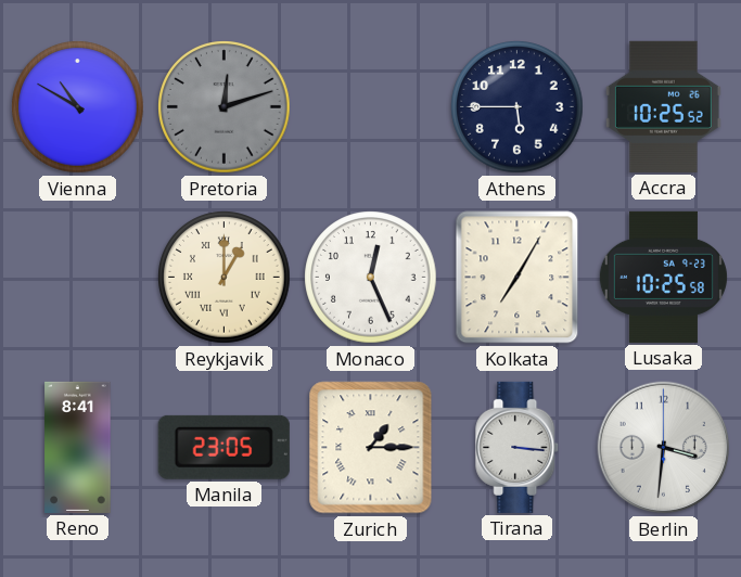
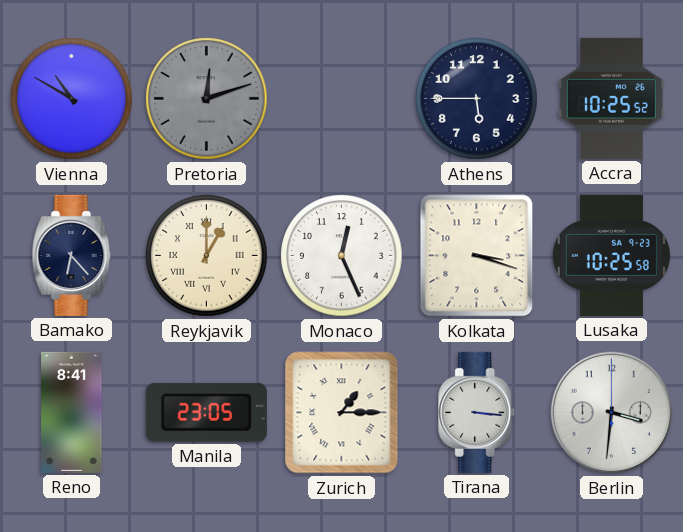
Bamako: none -> 6:23
Kolkata: 7:05 -> 3:18
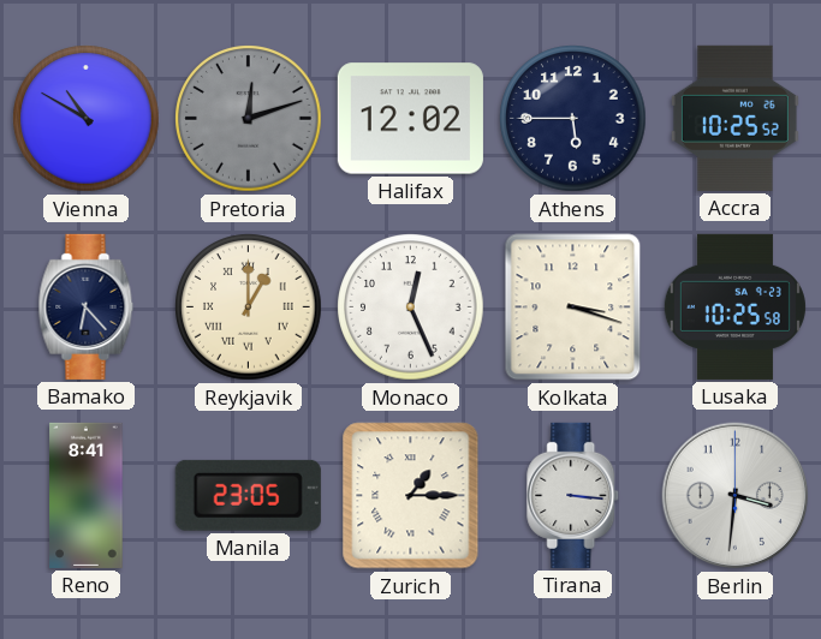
Halifax: none -> 12:02
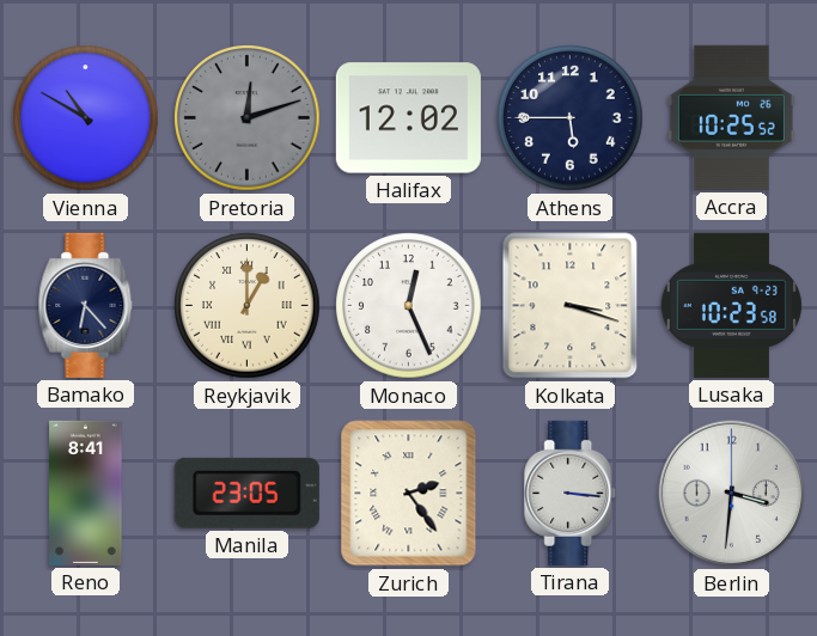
Lusaka: 10:25 -> 10:23
Zurich: 1:15 -> 2:24
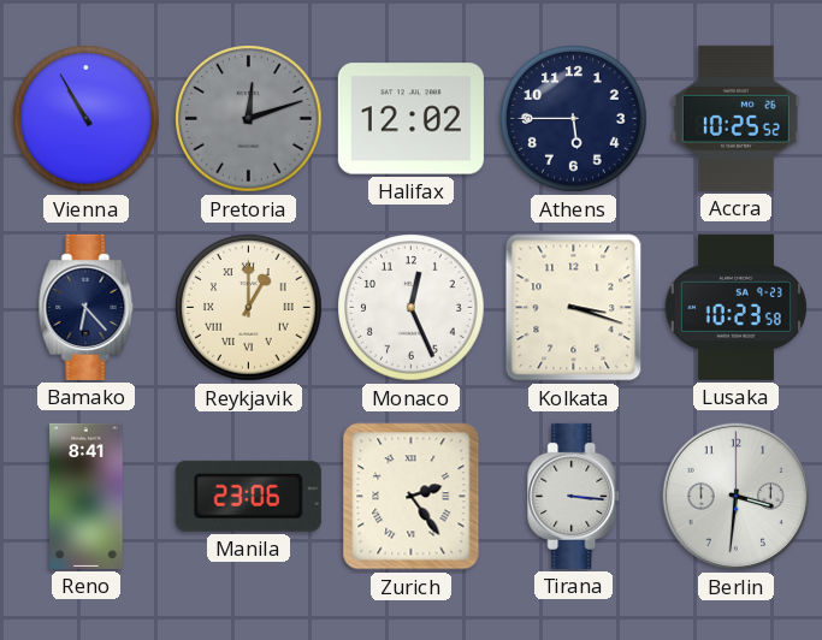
Vienna: 10:50 -> 10:55
Manila: 23:05 -> 23:06
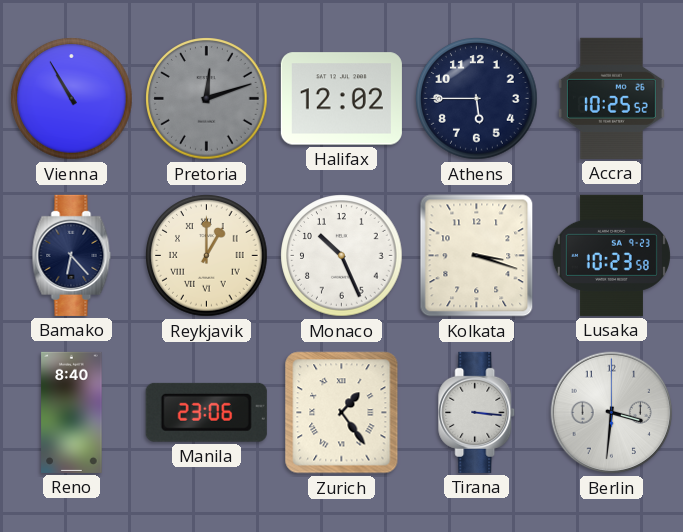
Monaco: 12:26 -> 10:26
Reno: 8:41 -> 8:40
Zurich: 2:24 -> 1:24
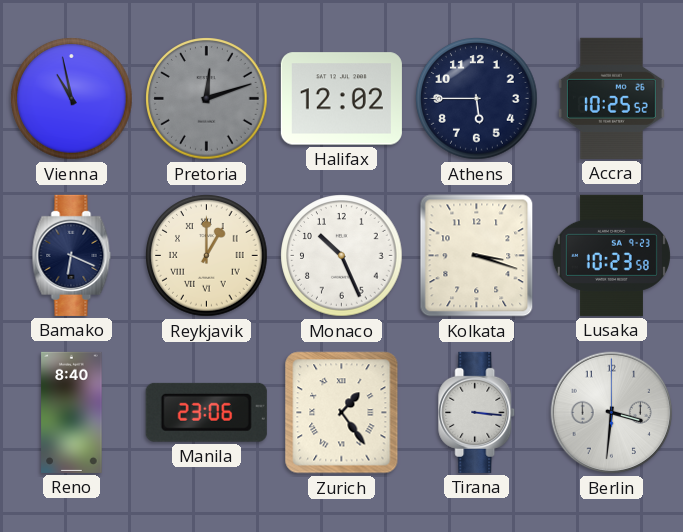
Vienna: 10:55 -> 10:58
Bamako: 6:23 -> 6:19
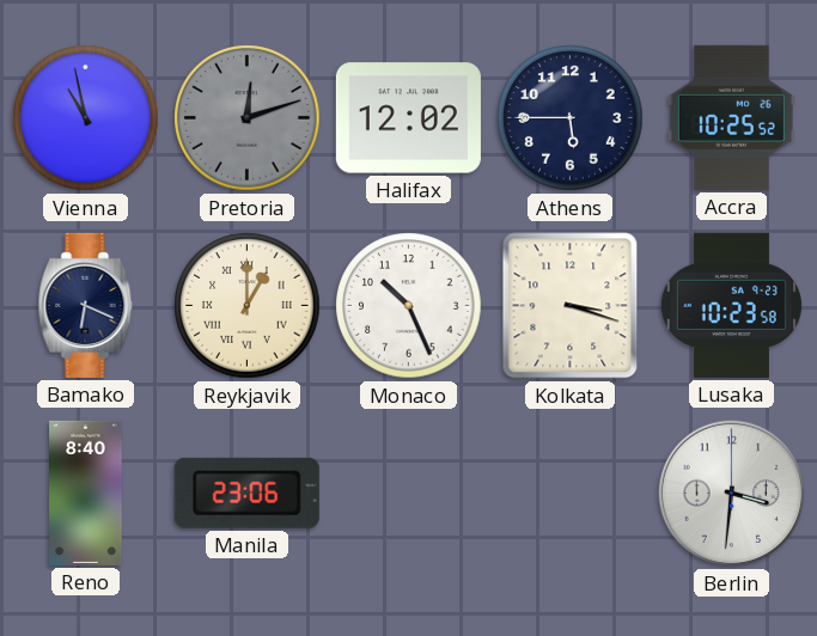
Zurich: 1:24 -> none
Tirana: 3:16 -> none
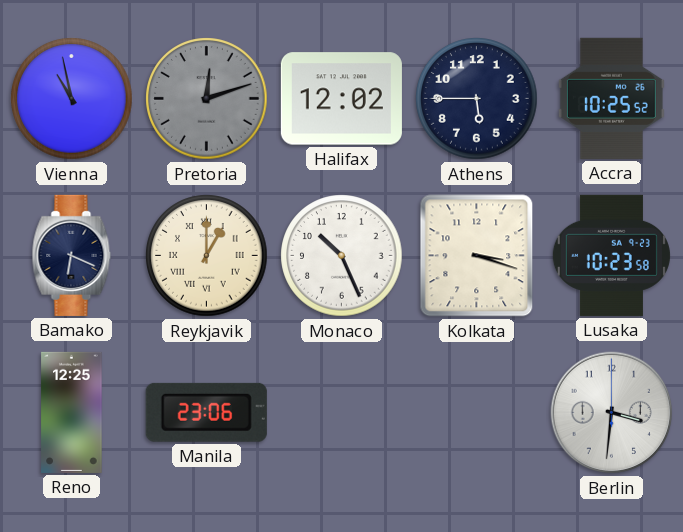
Reno: 8:40 -> 12:25
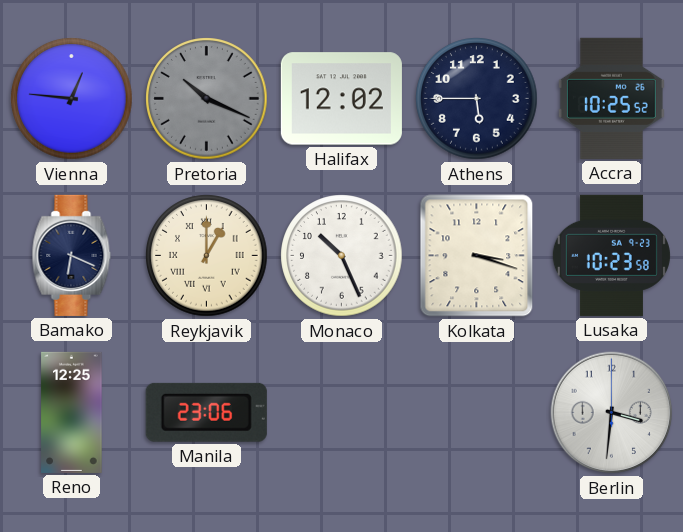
Vienna: 10:58 -> 12:46
Pretoria: 12:12 -> 10:19
